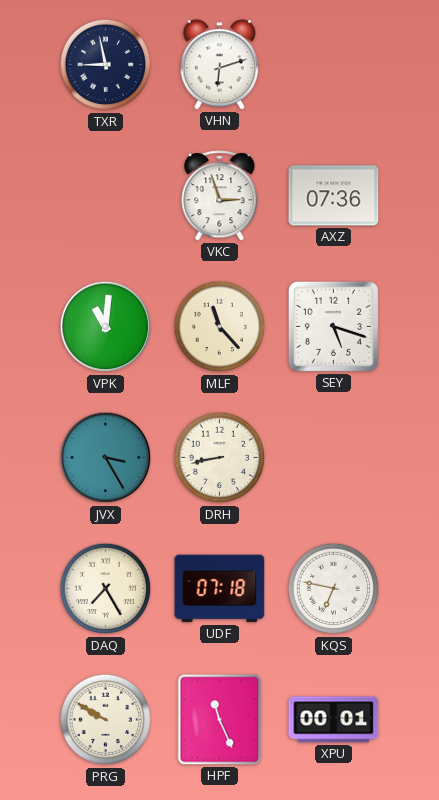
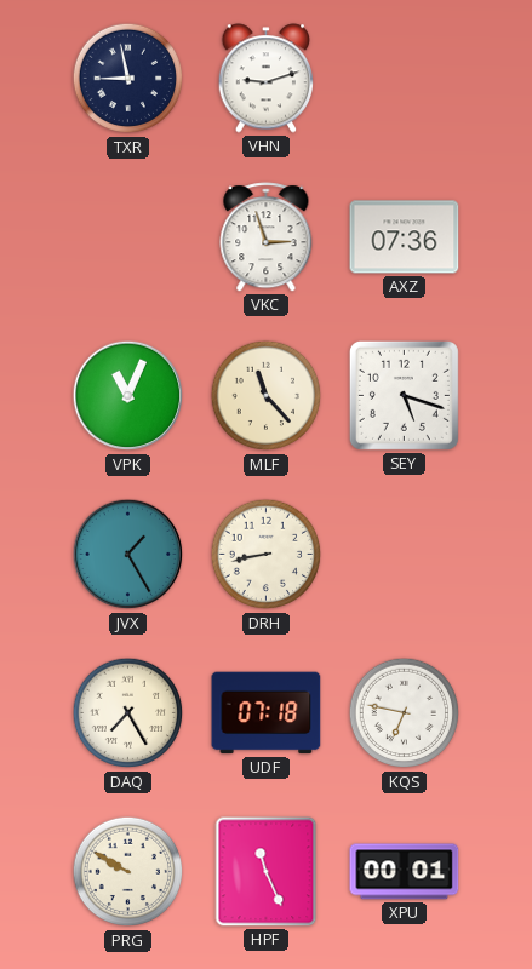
VHN: 6:12 -> 9:12
VPK: 11:01 -> 11:04
JVX: 3:25 -> 1:25
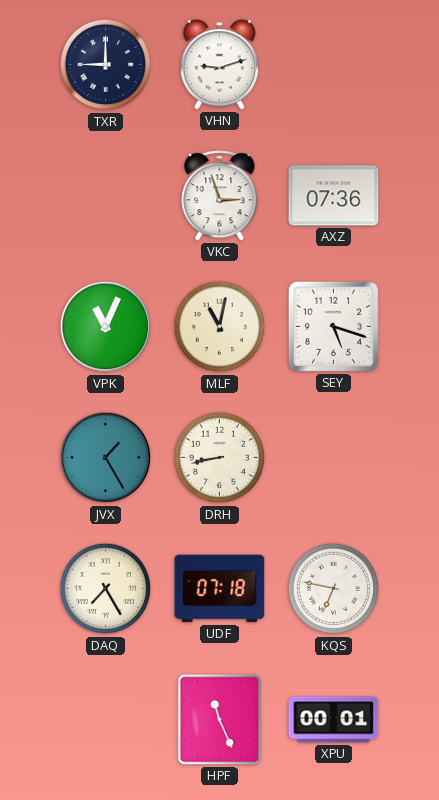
TXR: 8:58 -> 9:00
MLF: 11:23 -> 11:02
PRG: 9:50 -> none
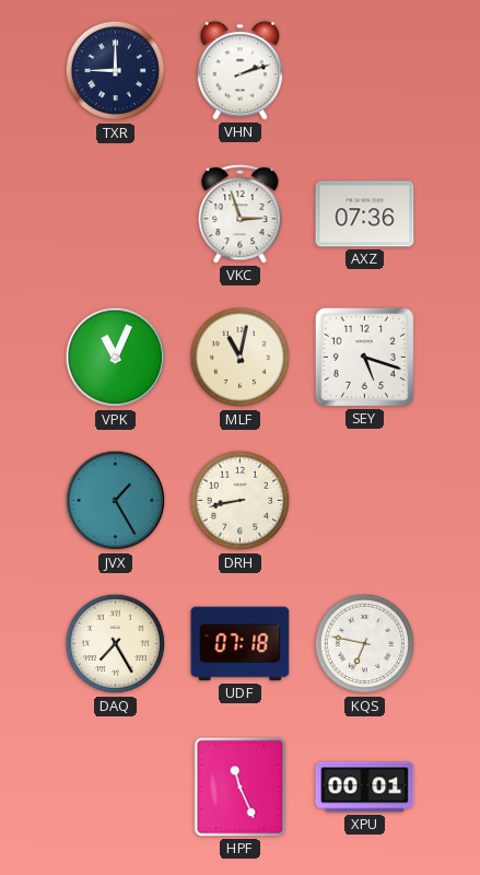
VHN: 9:12 -> 2:12
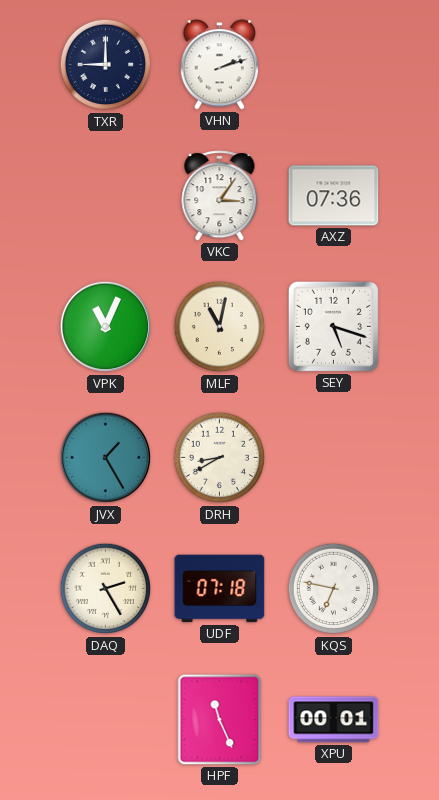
VKC: 2:57 -> 3:06
DRH: 8:43 -> 8:40
DAQ: 7:25 -> 2:25
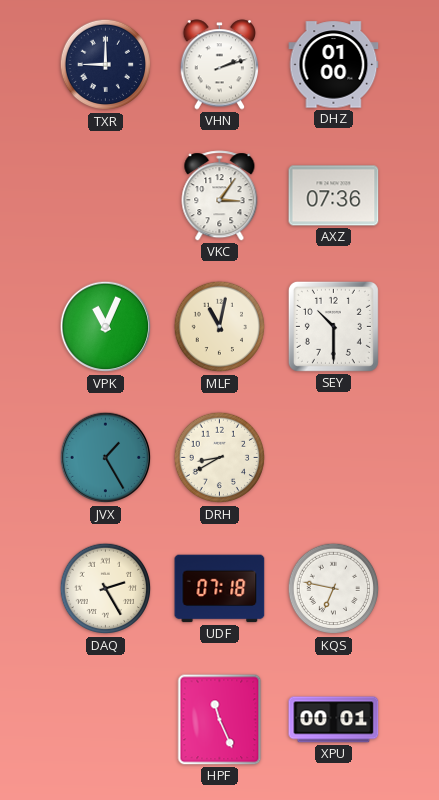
DHZ: none -> 01:00
SEY: 5:18 -> 10:30
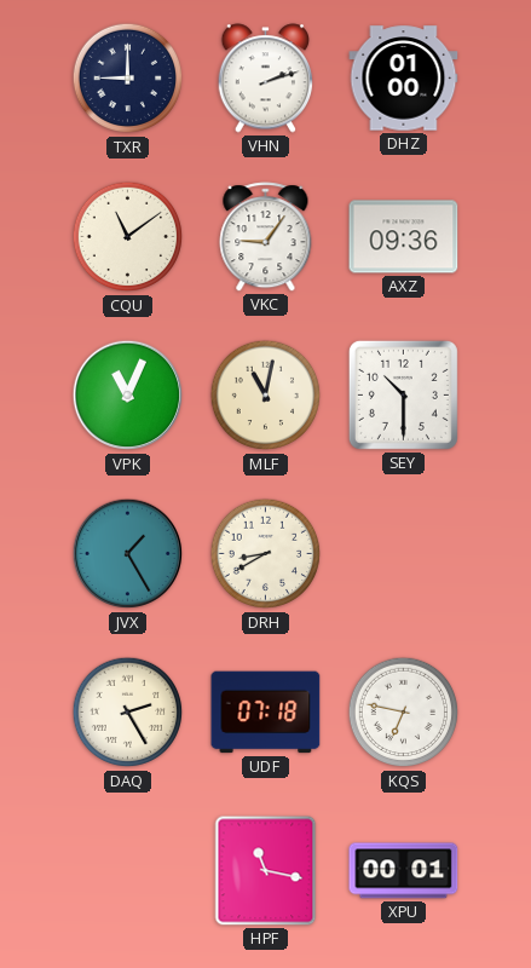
CQU: none -> 11:09
VKC: 3:06 -> 9:06
AXZ: 07:36 -> 09:36
HPF: 11:26 -> 11:17
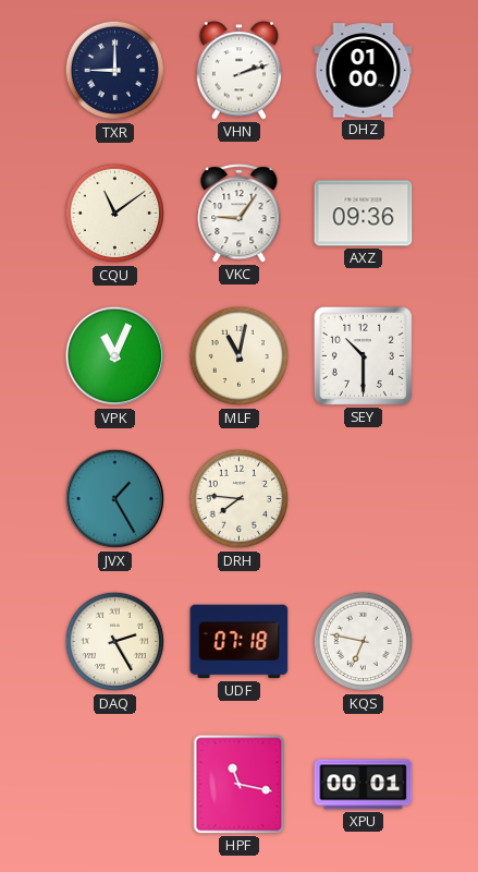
DRH: 8:40 -> 7:46
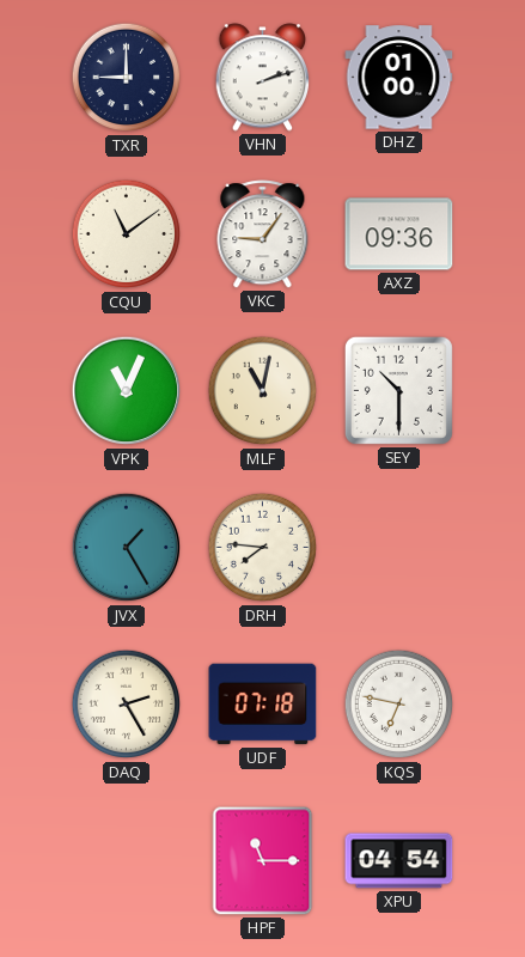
HPF: 11:17 -> 11:15
XPU: 00:01 -> 04:54
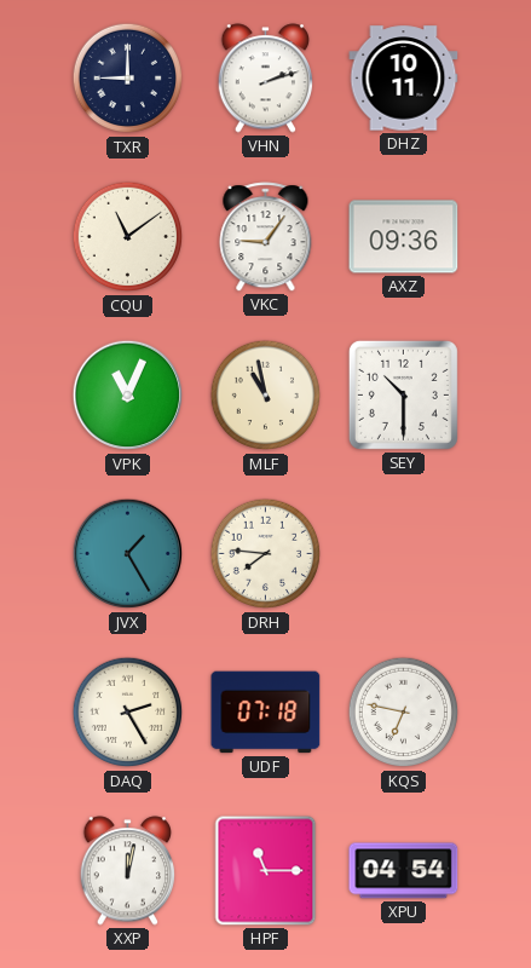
DHZ: 01:00 -> 10:11
MLF: 11:02 -> 10:58
XXP: none -> 12:02
